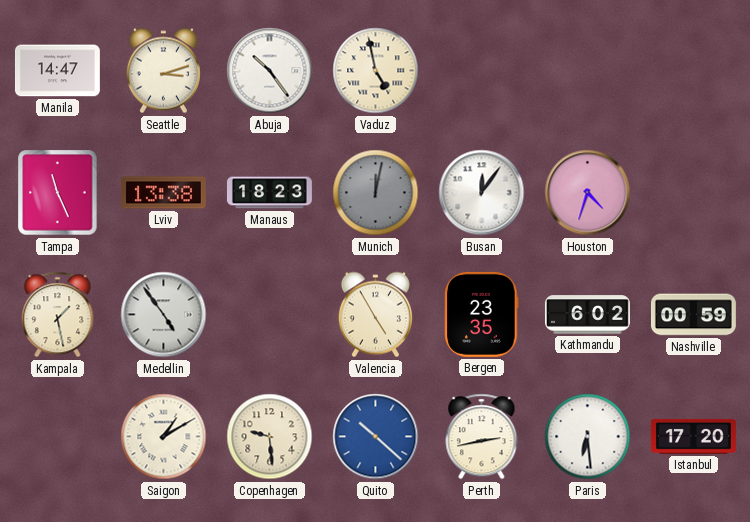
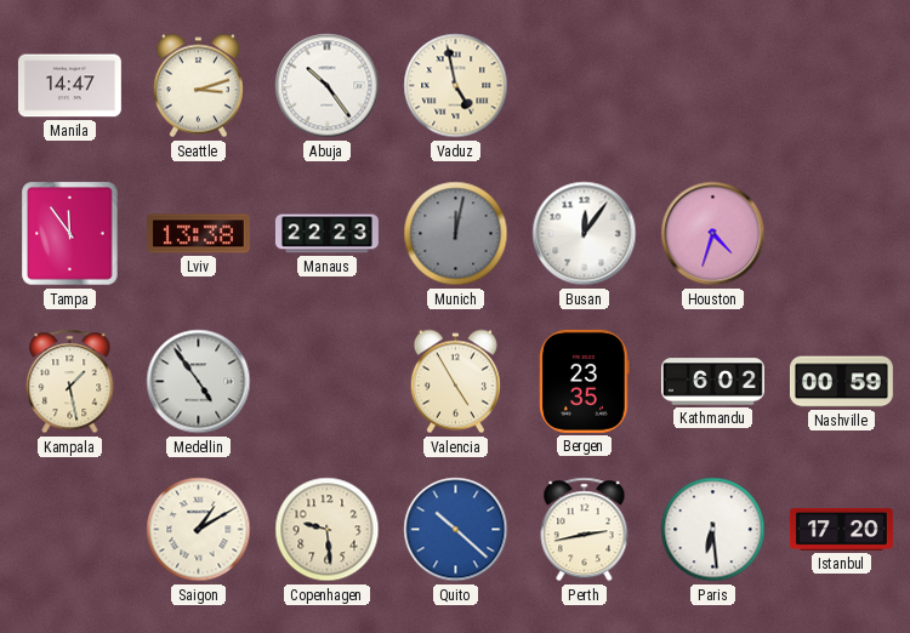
Tampa: 11:26 -> 11:54
Manaus: 18:23 -> 22:23
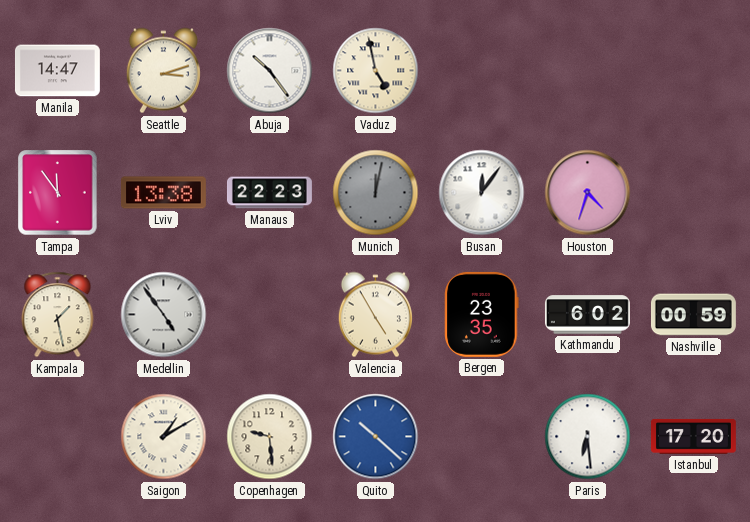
Perth: 2:43 -> none
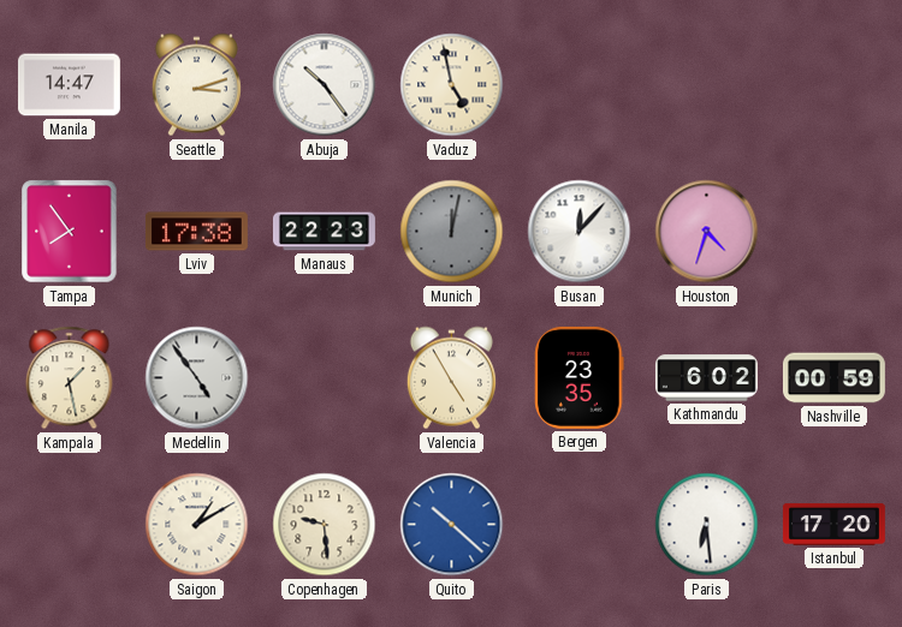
Tampa: 11:54 -> 7:54
Lviv: 13:38 -> 17:38
Busan: 12:06 -> 12:07
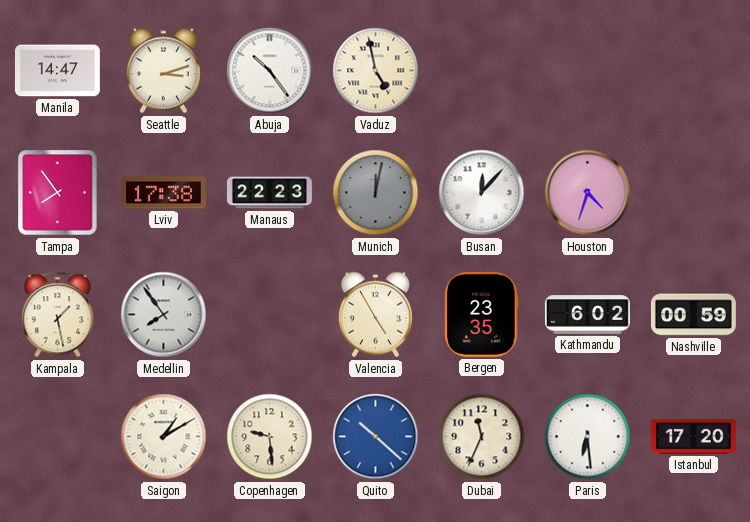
Medellin: 4:54 -> 7:54
Dubai: none -> 11:34
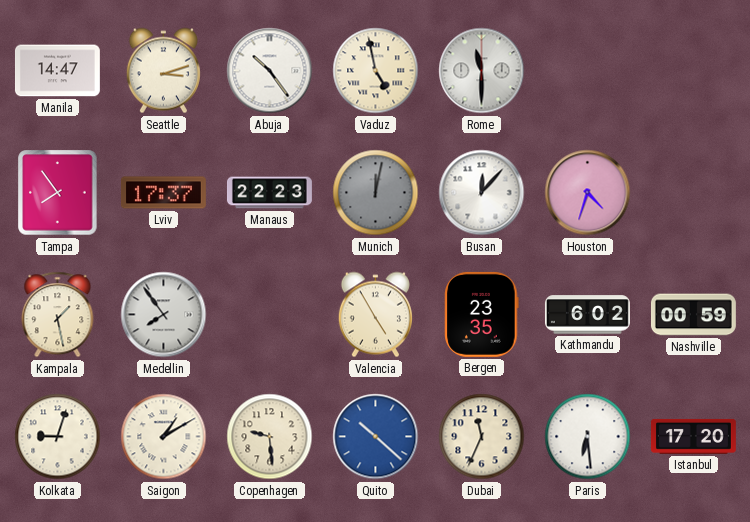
Rome: none -> 11:30
Lviv: 17:38 -> 17:37
Kolkata: none -> 9:03
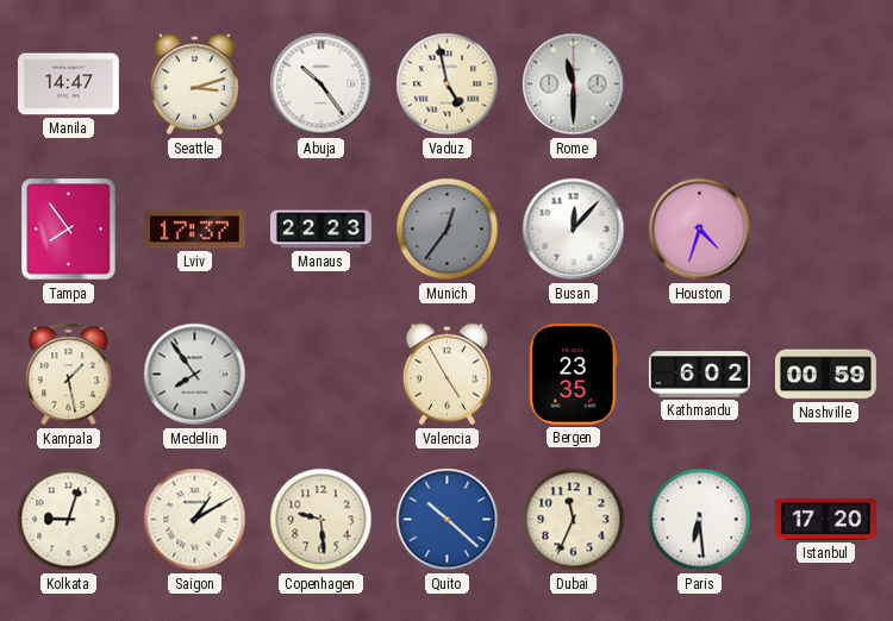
Munich: 12:02 -> 12:36
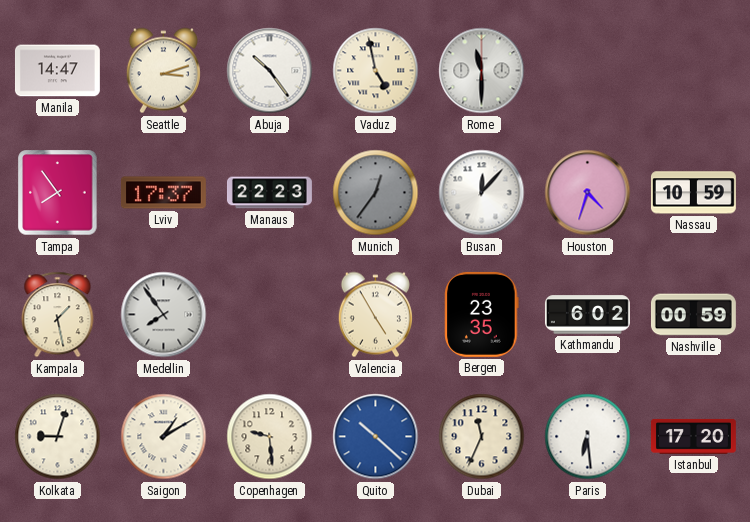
Nassau: none -> 10:59
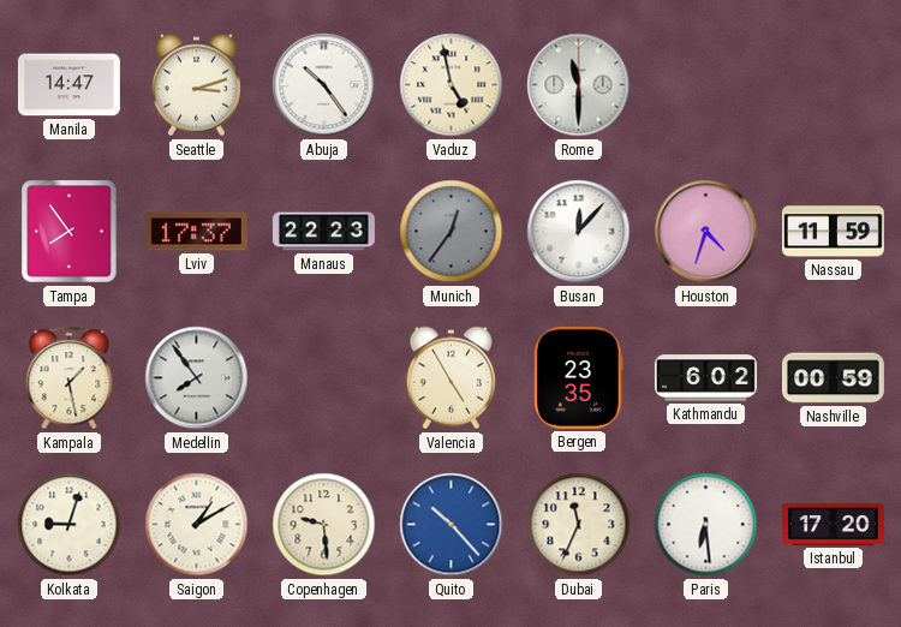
Nassau: 10:59 -> 11:59
Quito: 10:22 -> 10:23
